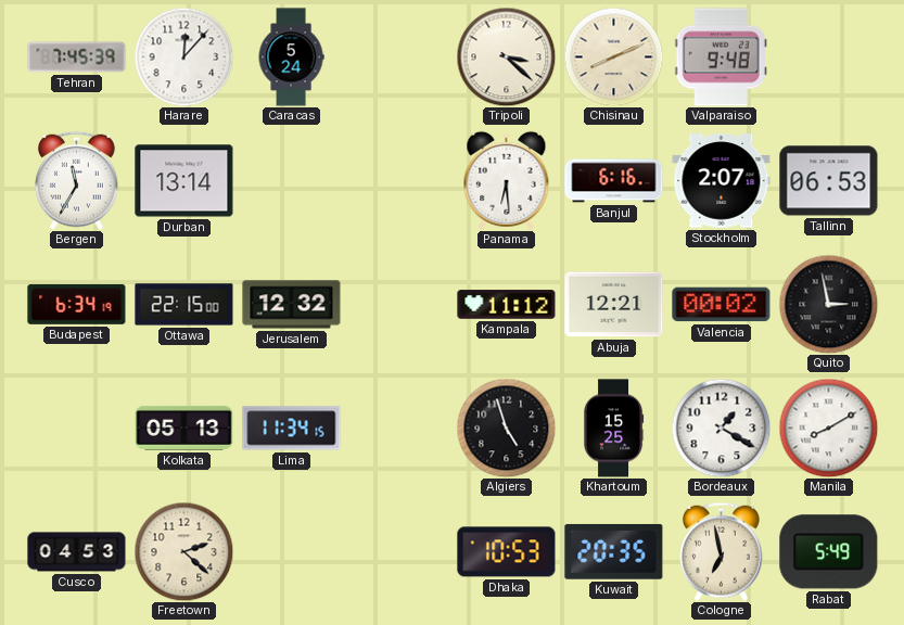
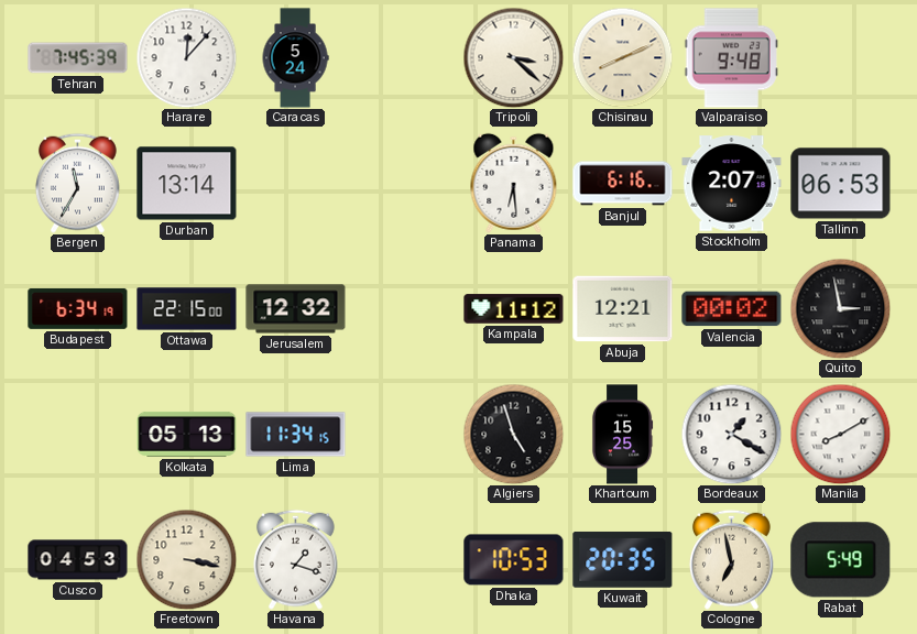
Freetown: 2:22 -> 3:17
Havana: none -> 1:18
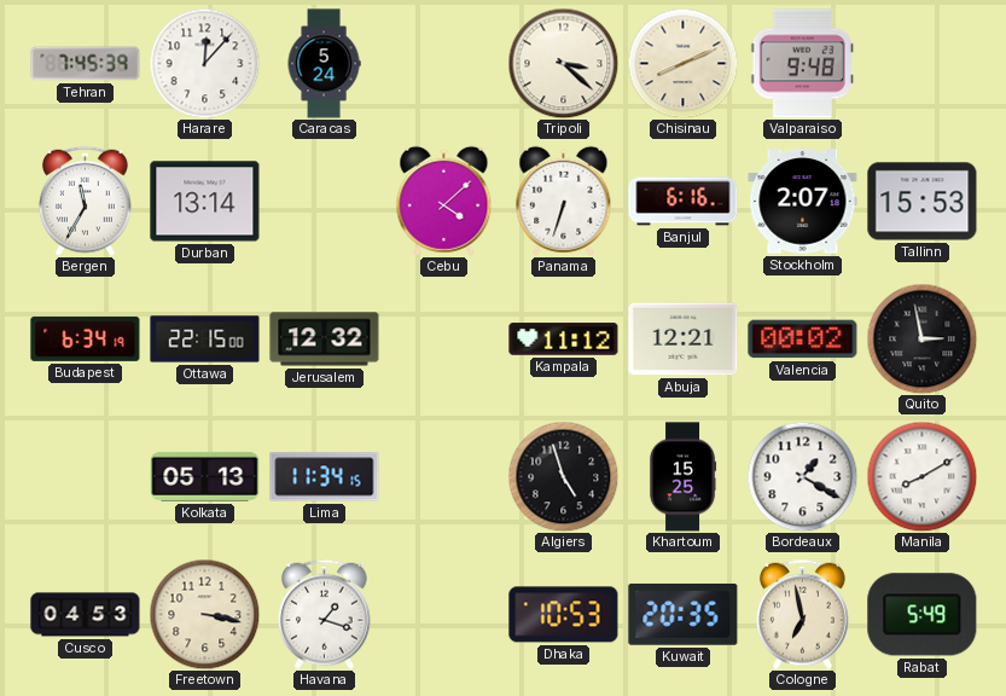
Cebu: none -> 4:08
Panama: 6:29 -> 6:33
Tallinn: 06:53 -> 15:53
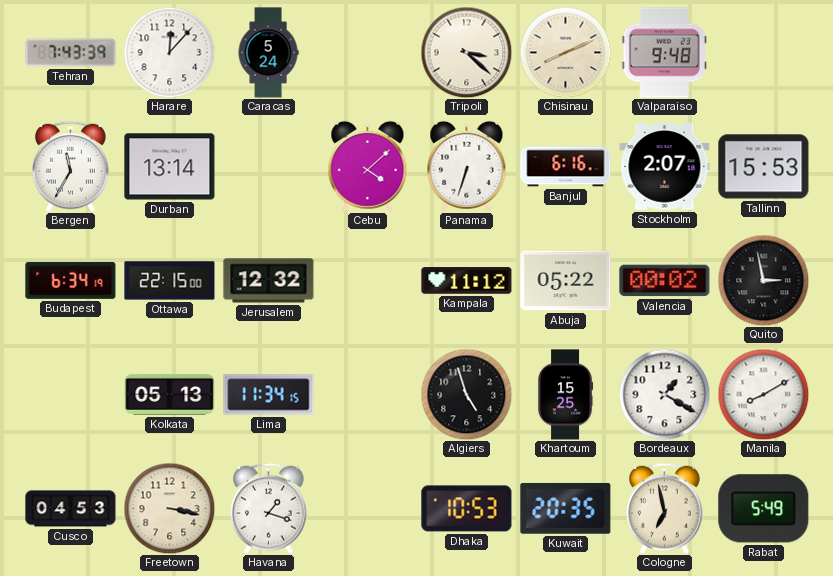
Tehran: 7:45 -> 7:43
Abuja: 12:21 -> 05:22
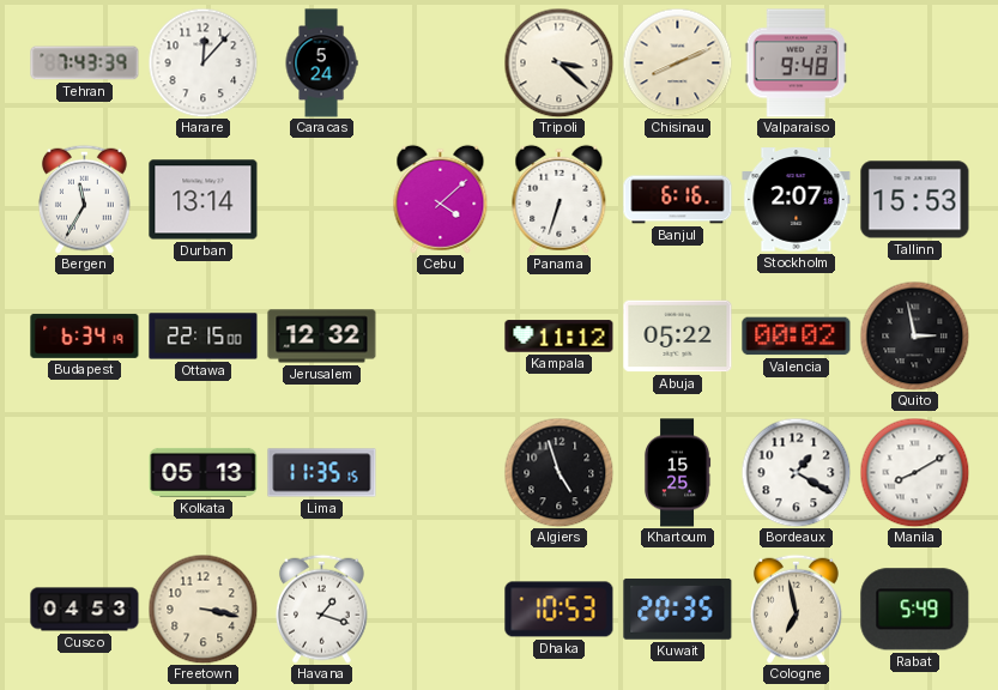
Lima: 11:34 -> 11:35
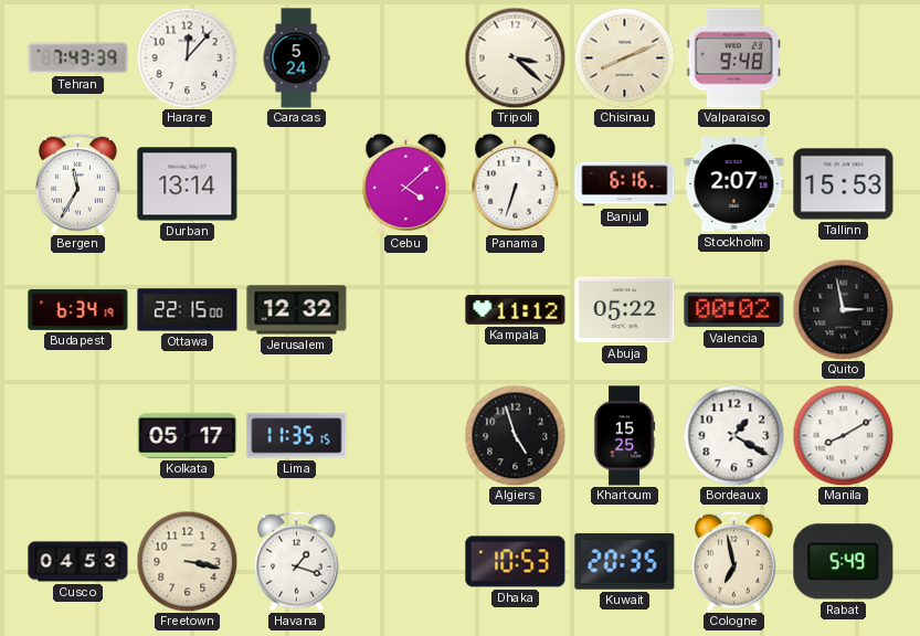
Kolkata: 05:13 -> 05:17
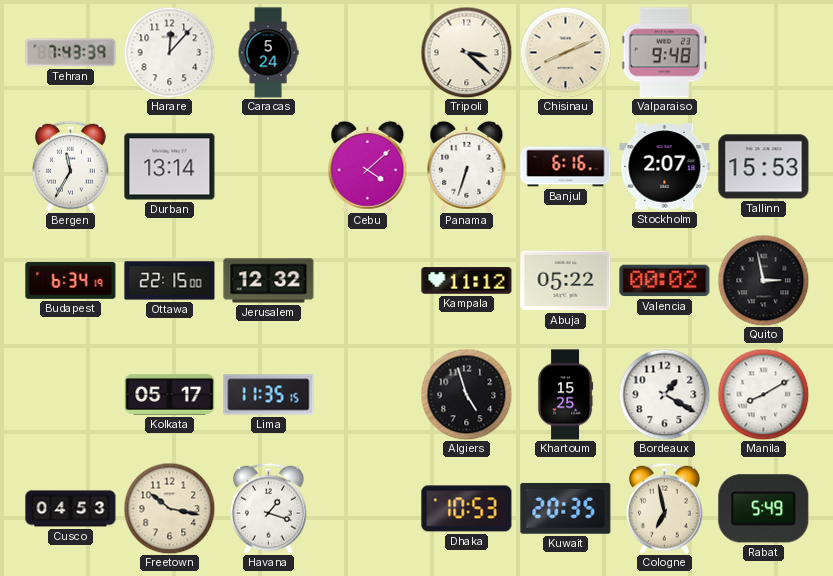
Freetown: 3:17 -> 10:17
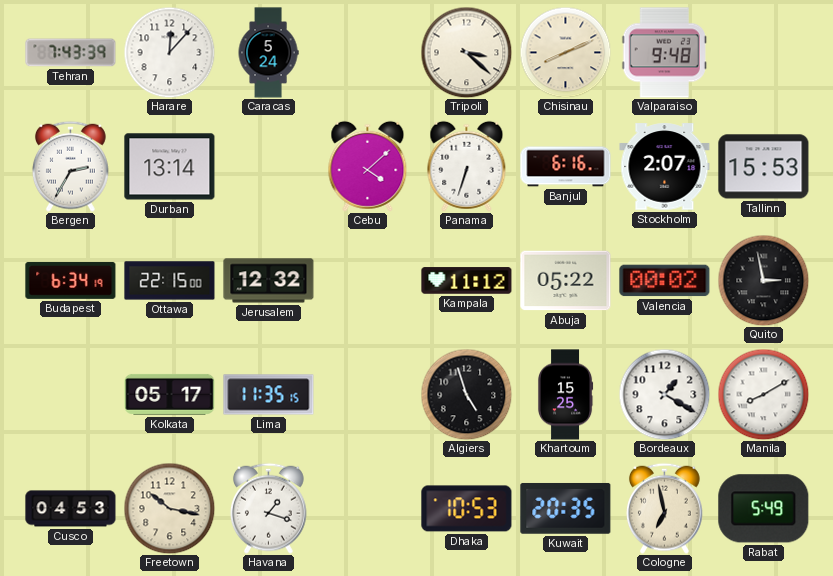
Bergen: 11:35 -> 2:35
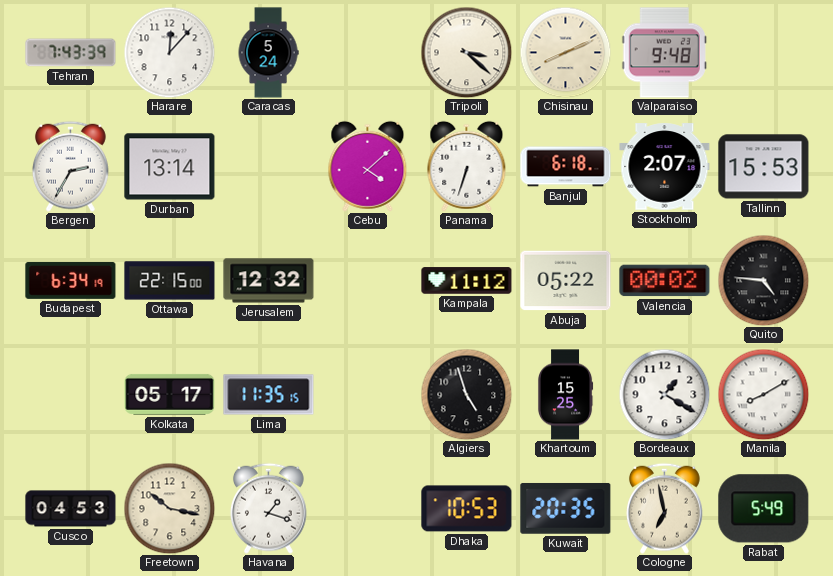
Banjul: 6:16 -> 6:18
Quito: 2:58 -> 4:46
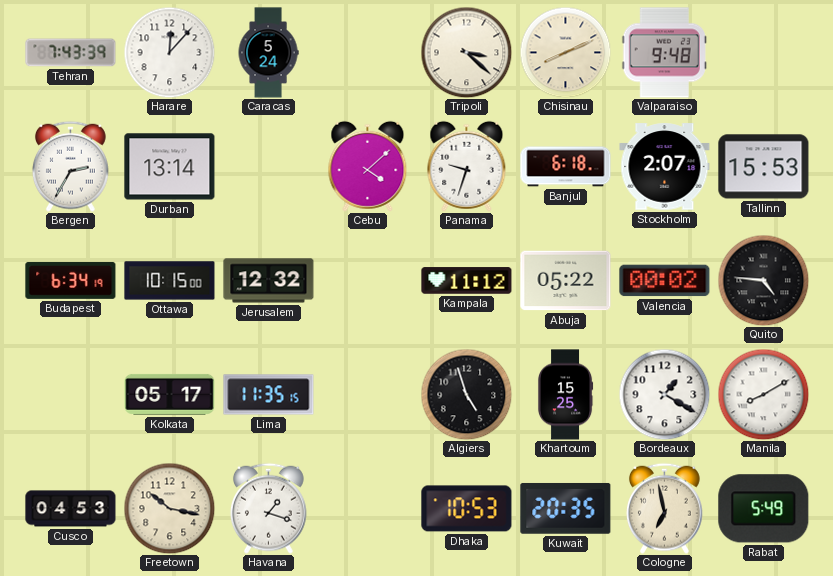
Panama: 6:33 -> 9:33
Ottawa: 22:15 -> 10:15
